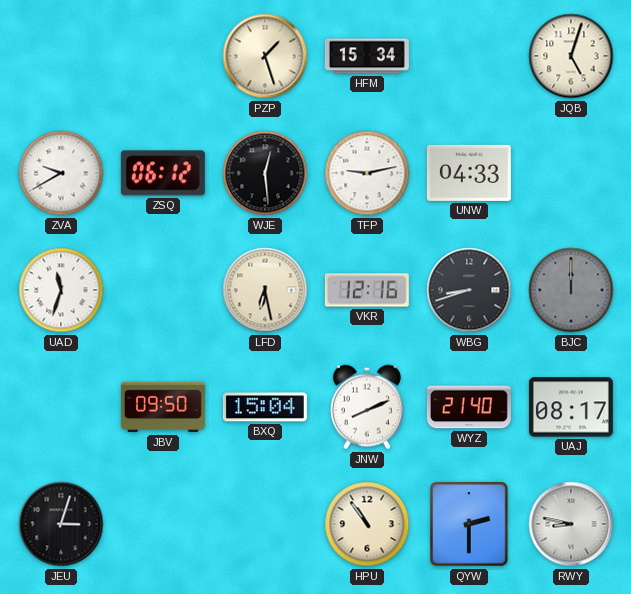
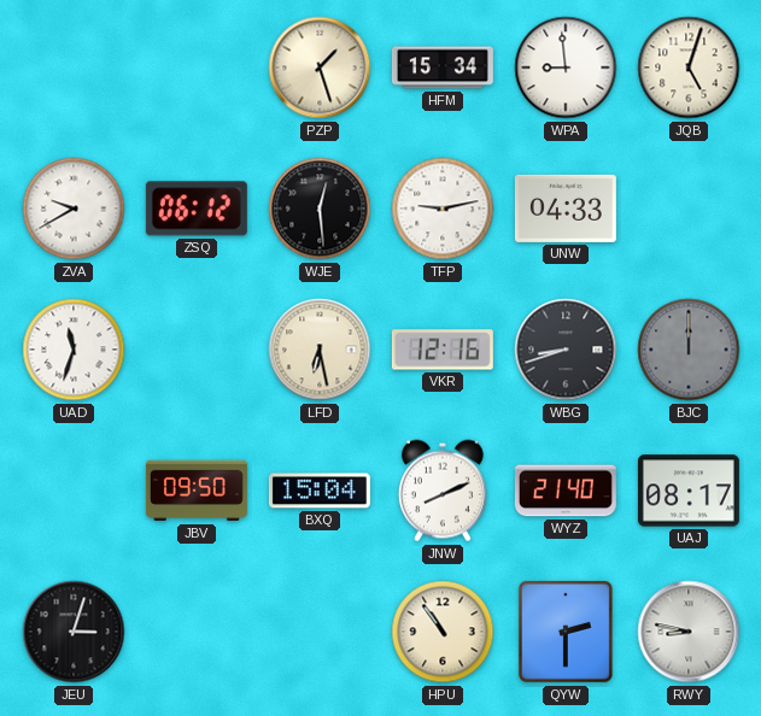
WPA: none -> 8:59
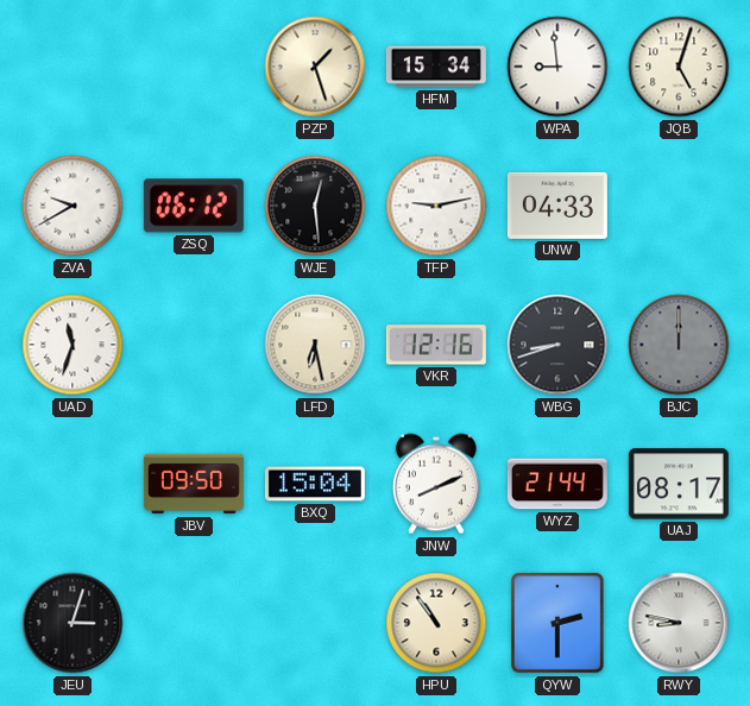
WYZ: 21:40 -> 21:44
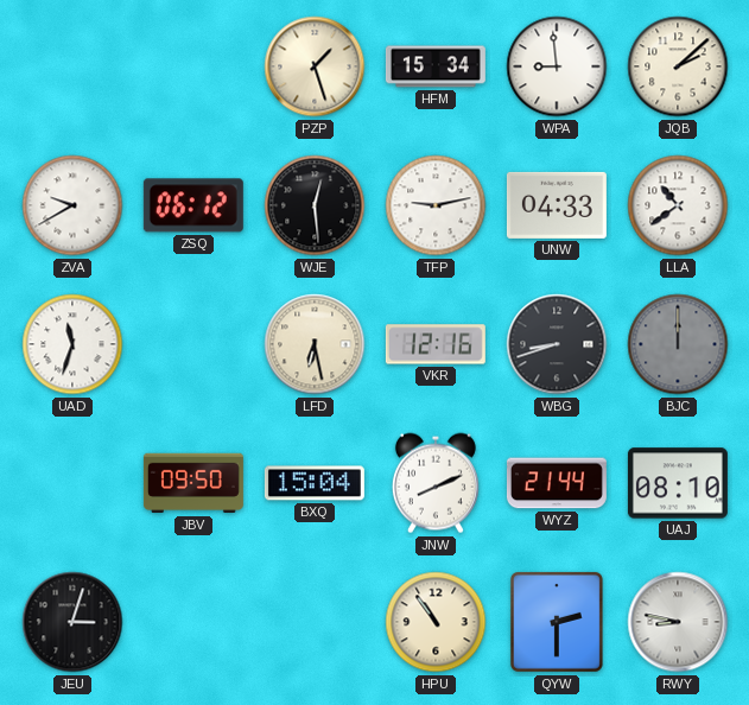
JQB: 5:03 -> 2:08
LLA: none -> 10:39
UAJ: 08:17 -> 08:10
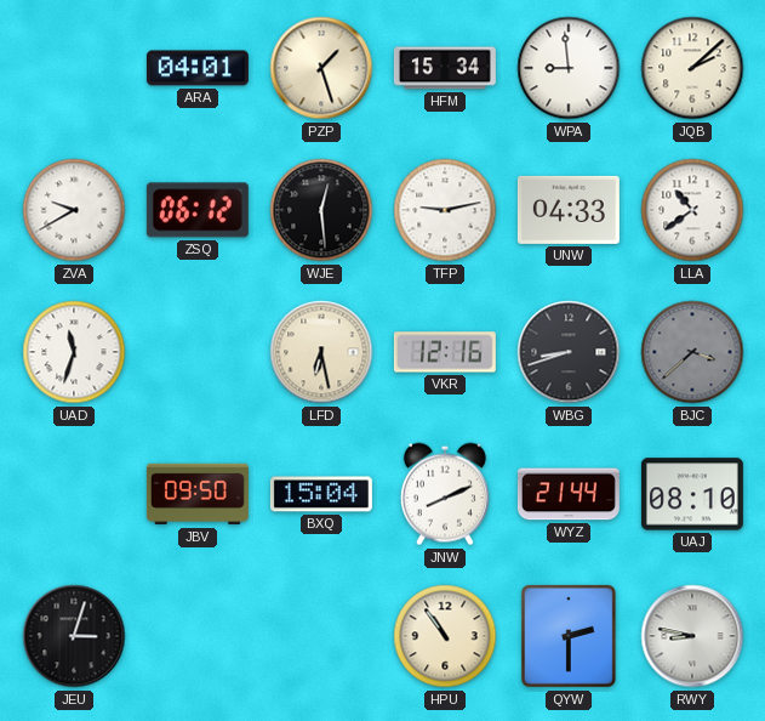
ARA: none -> 04:01
BJC: 12:00 -> 3:38
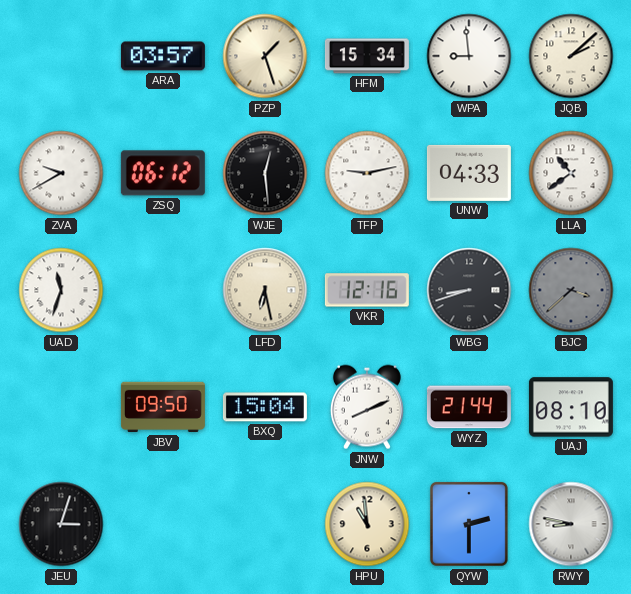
ARA: 04:01 -> 03:57
HPU: 10:54 -> 10:59
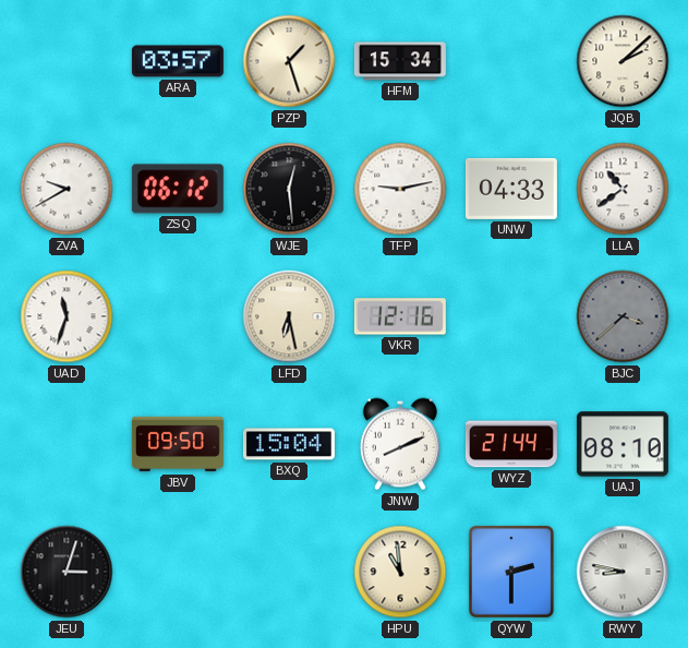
WPA: 8:59 -> none
WBG: 8:42 -> none
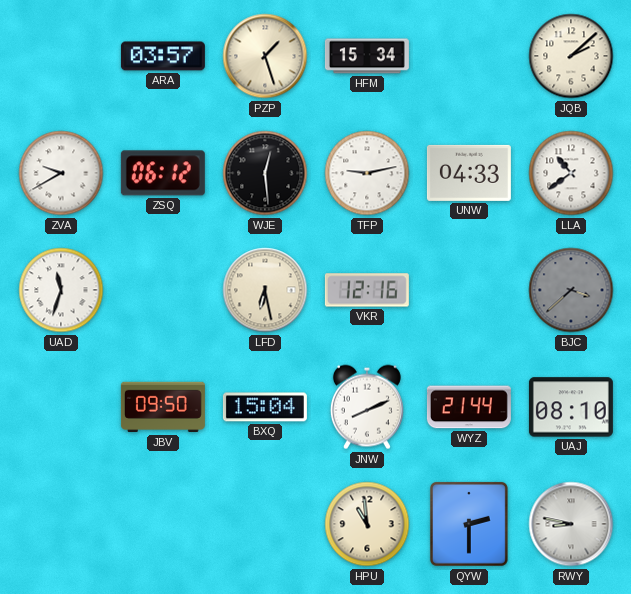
JEU: 3:03 -> none
